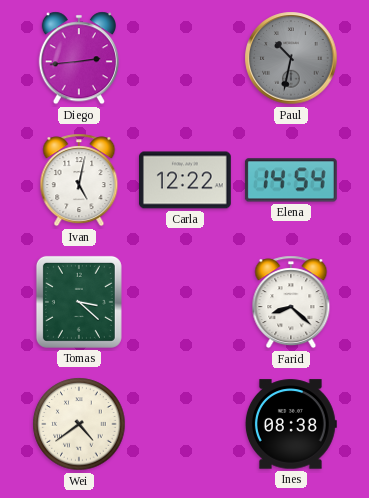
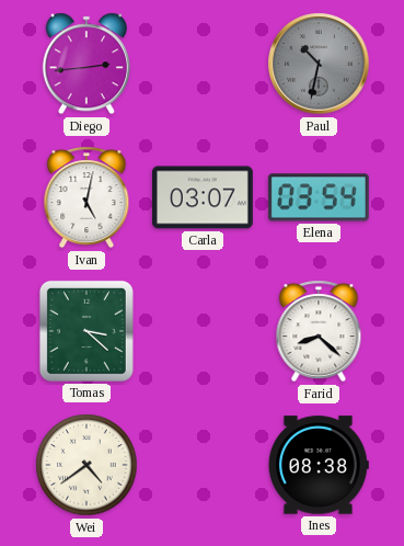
Carla: 12:22 -> 03:07
Elena: 14:54 -> 03:54
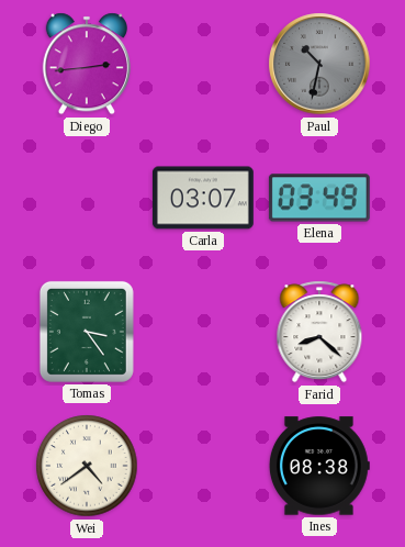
Ivan: 5:02 -> none
Elena: 03:54 -> 03:49
Tomas: 3:22 -> 3:24
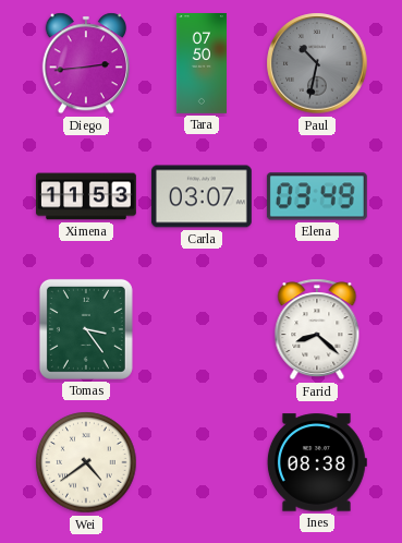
Tara: none -> 07:50
Ximena: none -> 11:53
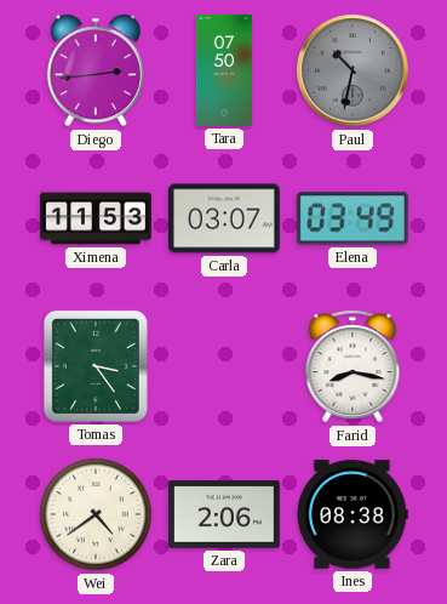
Farid: 8:22 -> 8:17
Zara: none -> 2:06
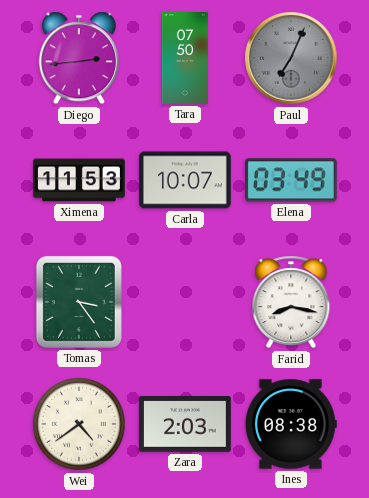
Paul: 10:32 -> 7:04
Carla: 03:07 -> 10:07
Zara: 2:06 -> 2:03
